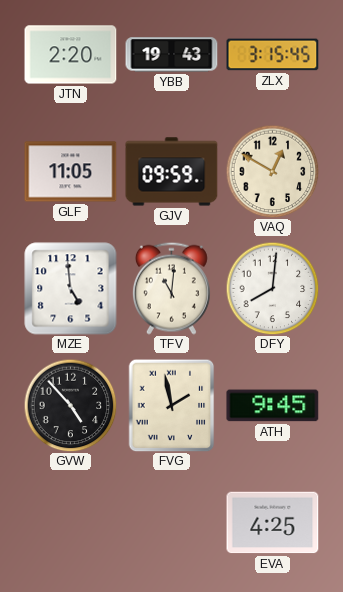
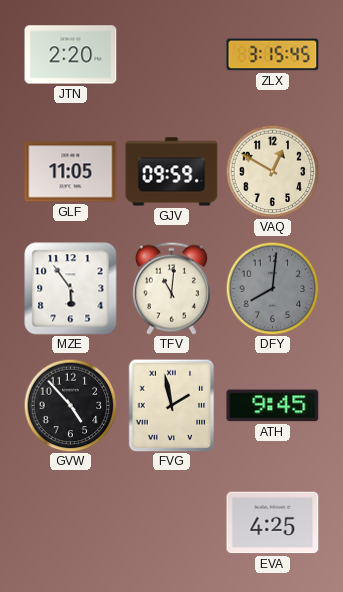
YBB: 19:43 -> none
MZE: 4:59 -> 5:54
DFY dial: white -> grey
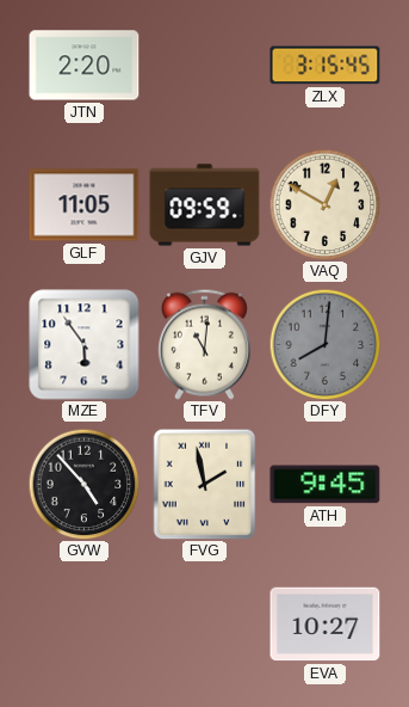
EVA: 4:25 -> 10:27
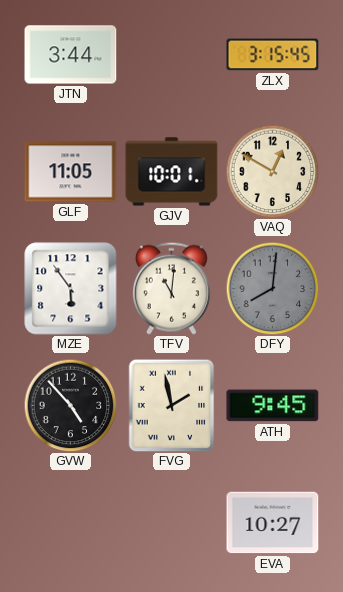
JTN: 2:20 -> 3:44
GJV: 09:59 -> 10:01
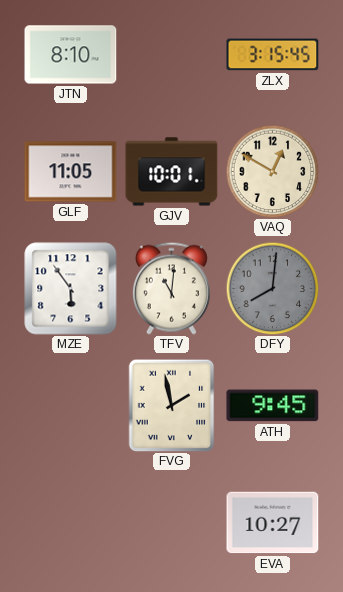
JTN: 3:44 -> 8:10
GVW: 4:53 -> none
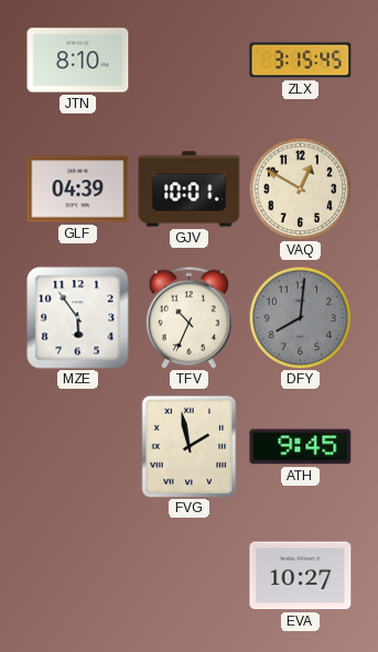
GLF: 11:05 -> 04:39
TFV: 11:01 -> 10:34
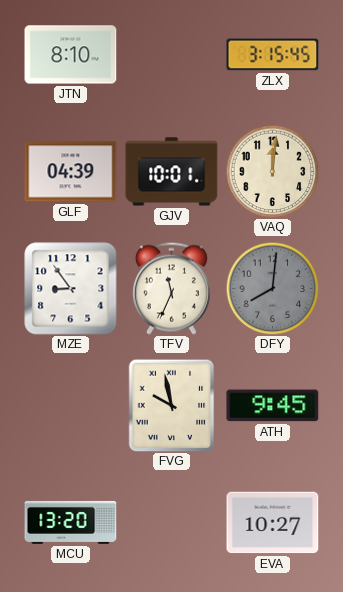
VAQ: 12:50 -> 12:01
MZE: 5:54 -> 8:54
TFV: 10:34 -> 11:34
FVG: 1:58 -> 9:58
MCU: none -> 13:20
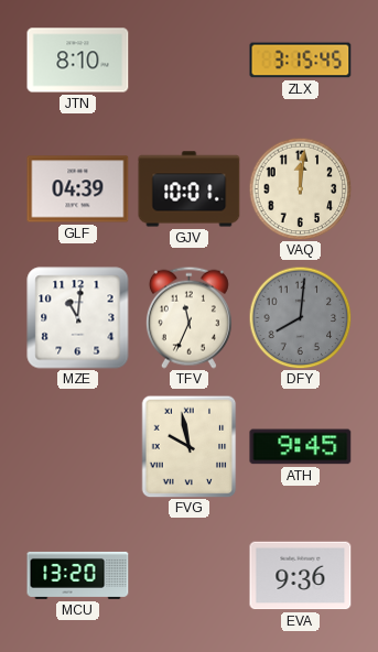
MZE: 8:54 -> 11:01
EVA: 10:27 -> 9:36
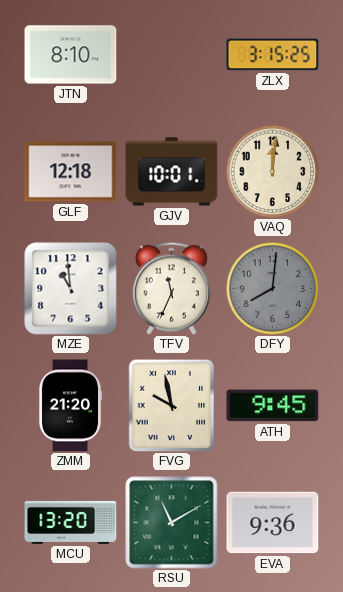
ZLX: 3:15:45 -> 3:15:25
GLF: 04:39 -> 12:18
MZE: 11:01 -> 10:59
ZMM: none -> 21:20
RSU: none -> 11:10
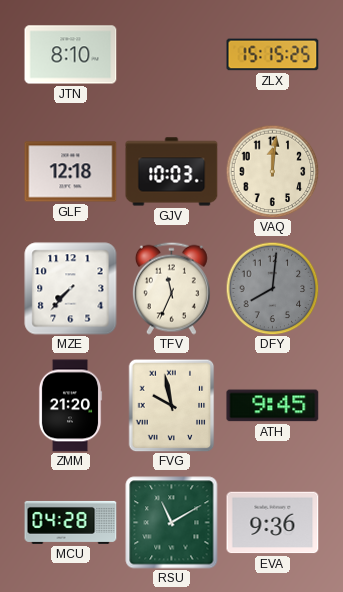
ZLX: 3:15 -> 15:15
GJV: 10:01 -> 10:03
MZE: 10:59 -> 7:37
MCU: 13:20 -> 04:28
